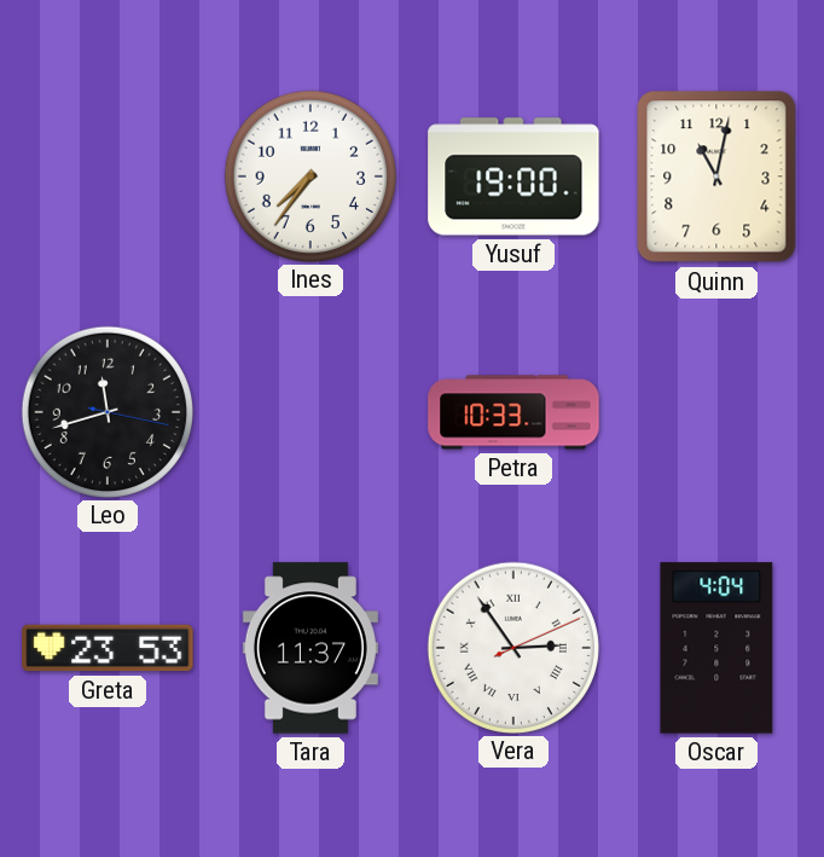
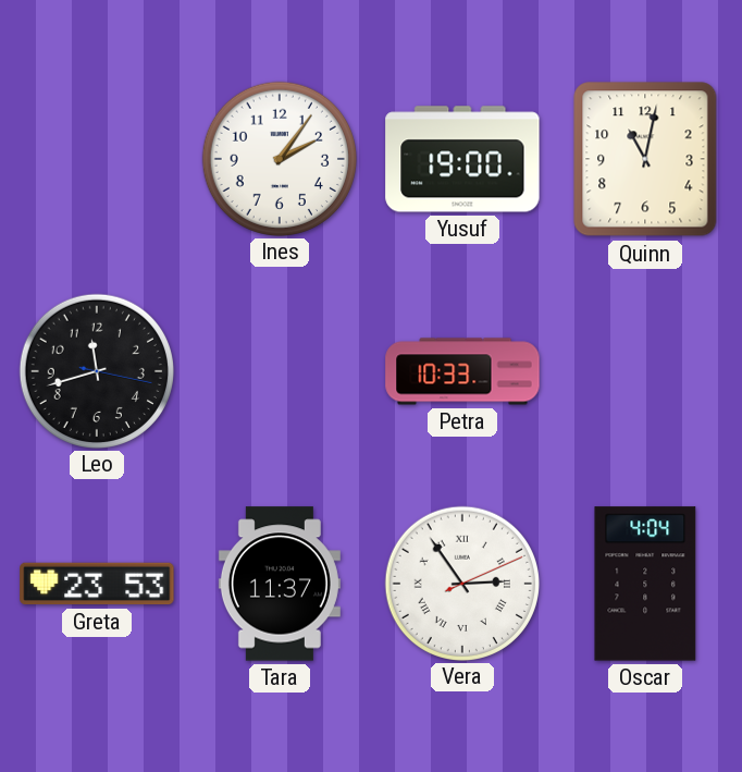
Ines: 7:36 -> 2:06
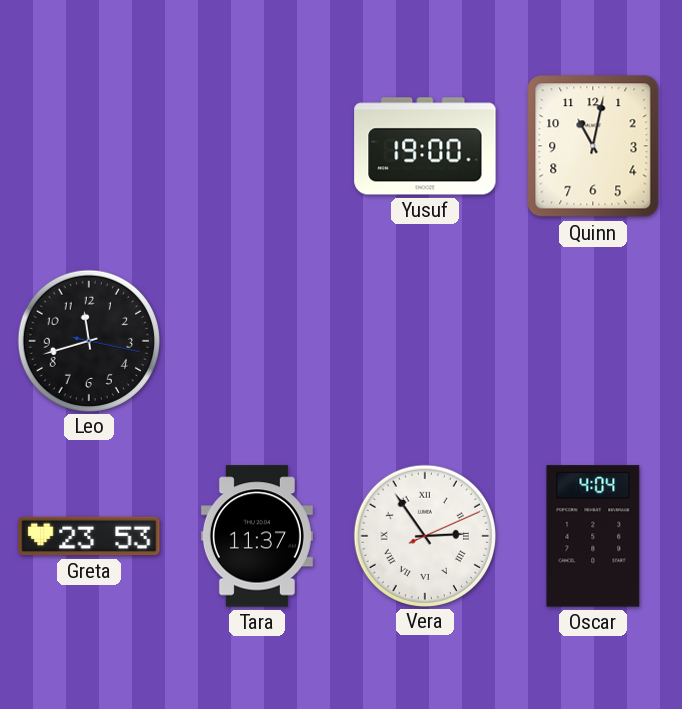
Ines: 2:06 -> none
Petra: 10:33 -> none
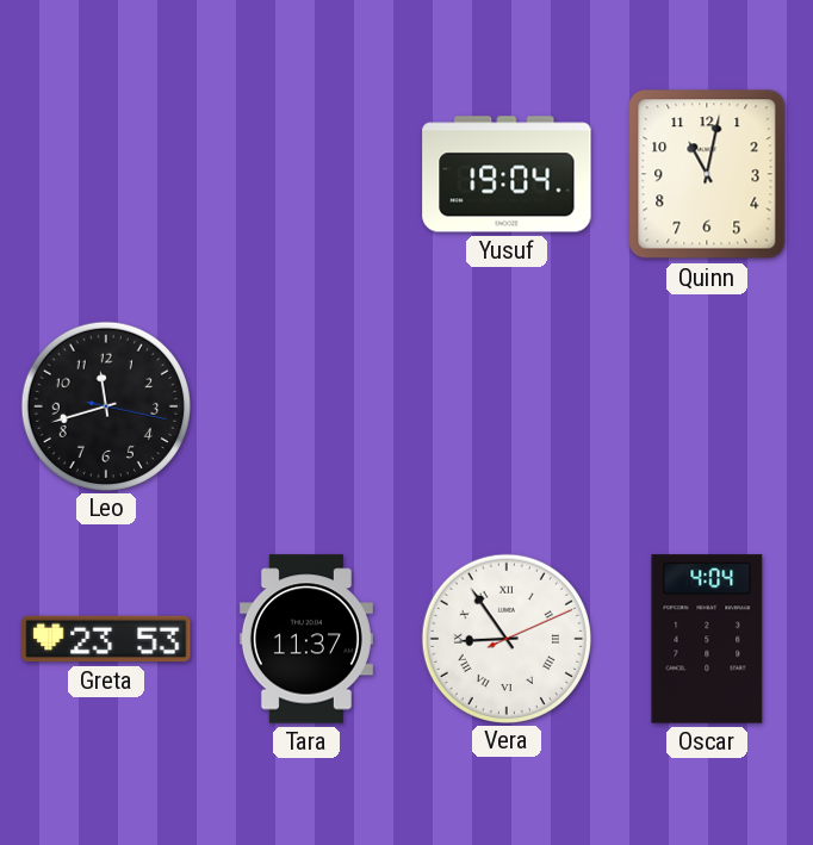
Yusuf: 19:00 -> 19:04
Vera: 2:54 -> 8:54
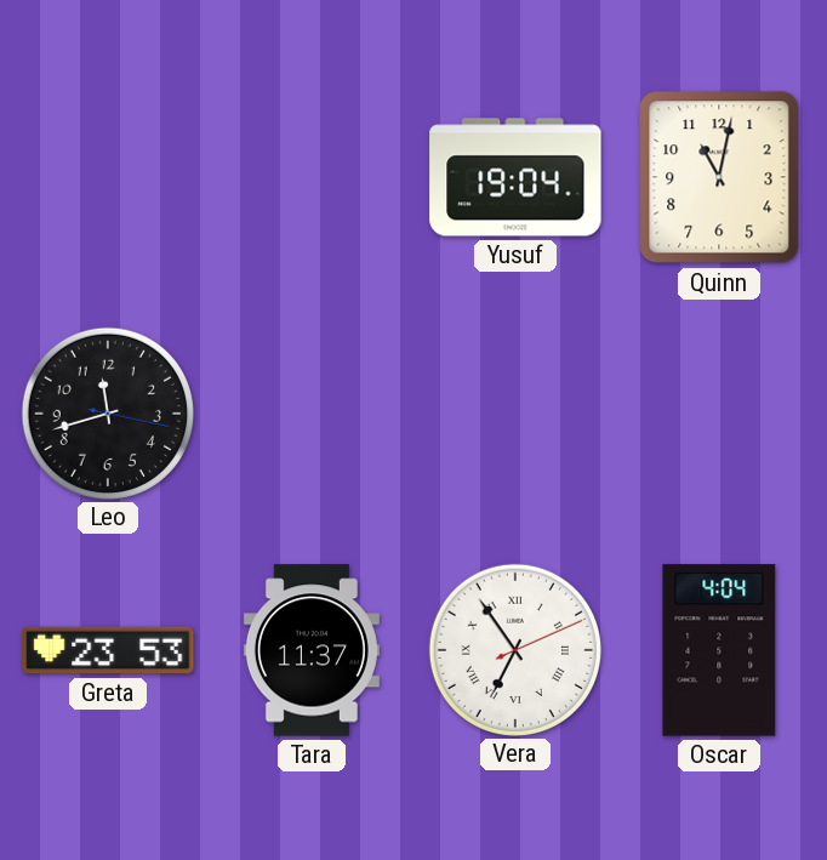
Vera: 8:54 -> 6:54
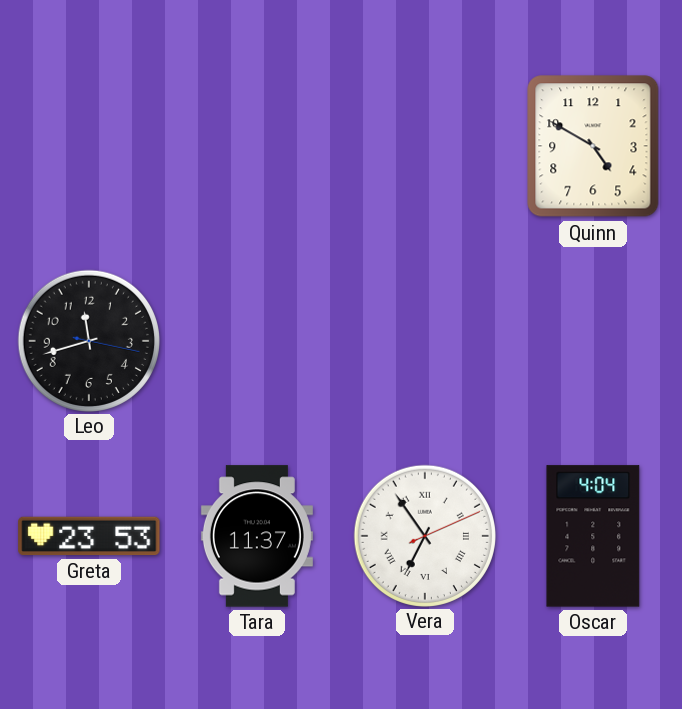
Yusuf: 19:04 -> none
Quinn: 11:02 -> 4:50
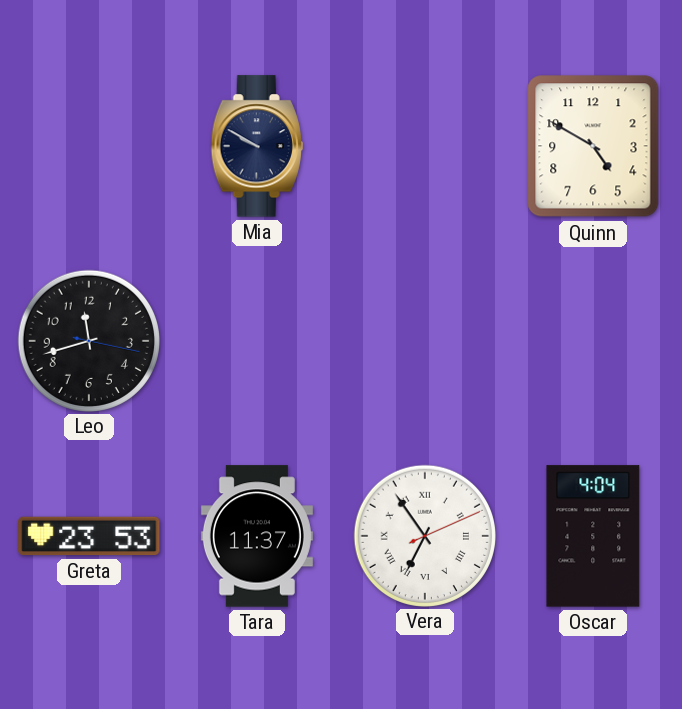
Mia: none -> 9:50
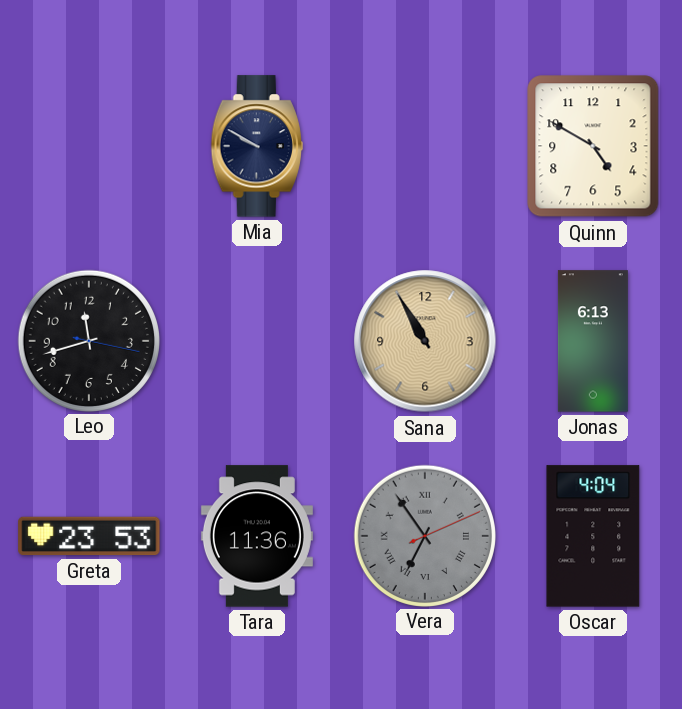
Sana: none -> 10:55
Jonas: none -> 6:13
Tara: 11:37 -> 11:36
Vera dial: white -> grey
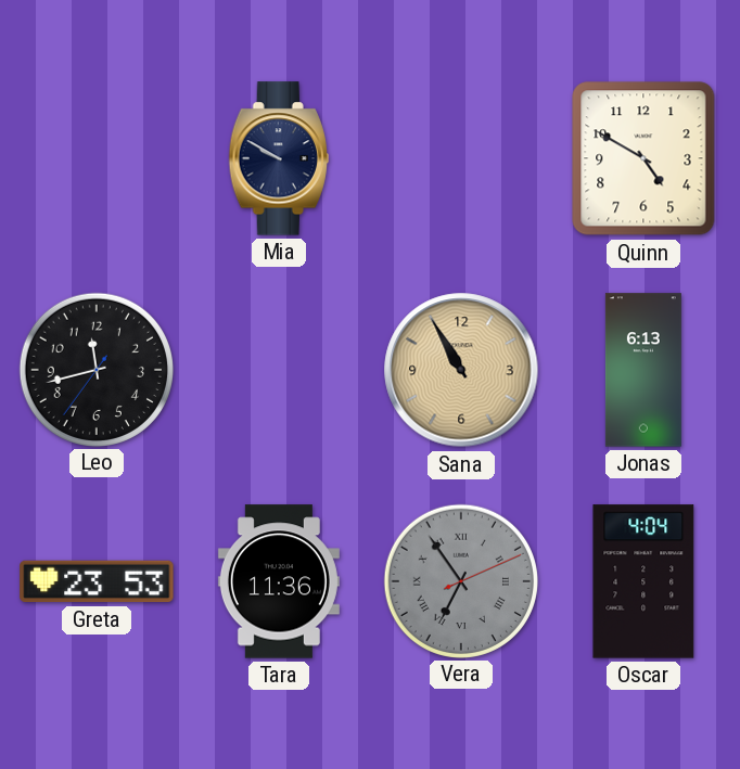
Leo: 11:42:17 -> 11:42:36
